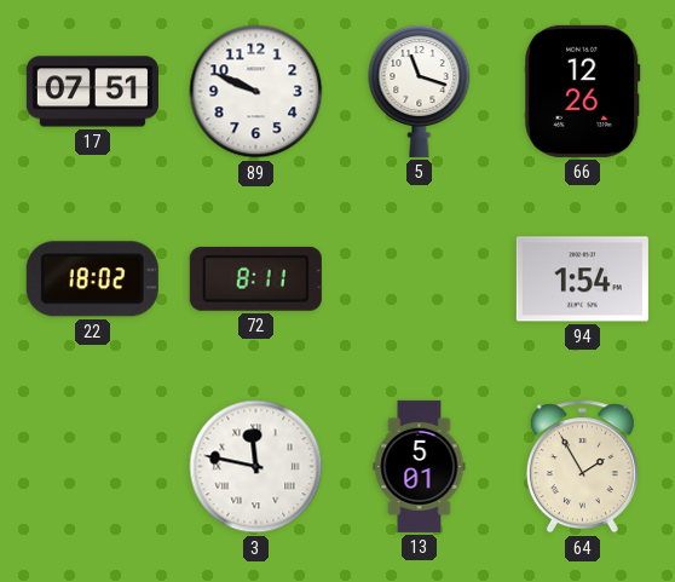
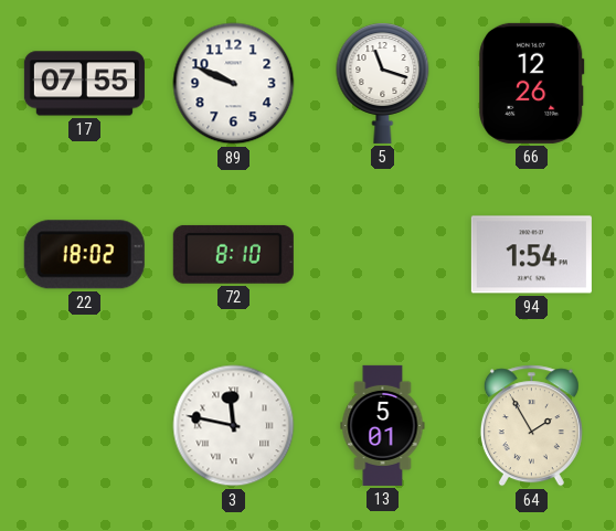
17: 07:51 -> 07:55
72: 8:11 -> 8:10
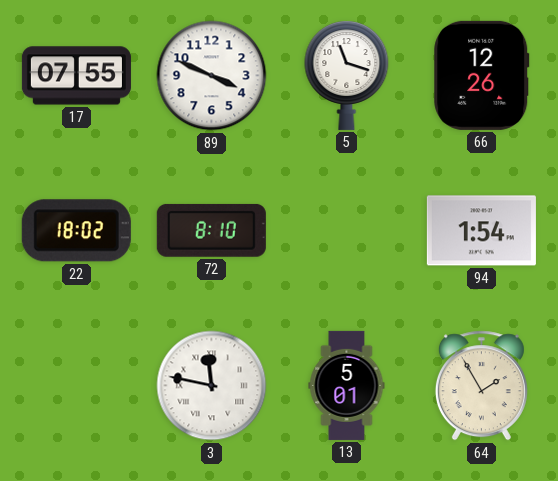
89: 9:49 -> 3:49
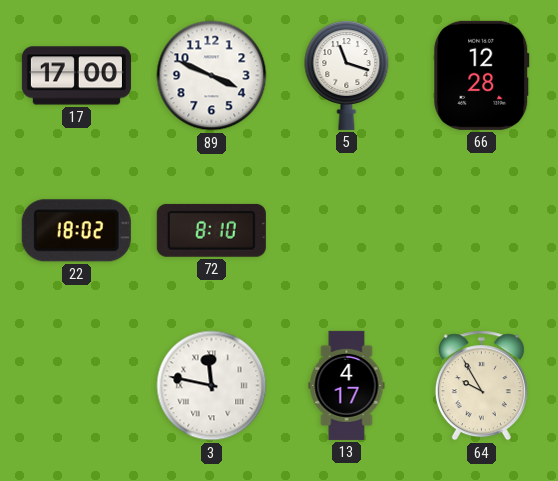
17: 07:55 -> 17:00
66: 12:26 -> 12:28
94: 1:54 -> none
13: 5:01 -> 4:17
64: 1:55 -> 9:55
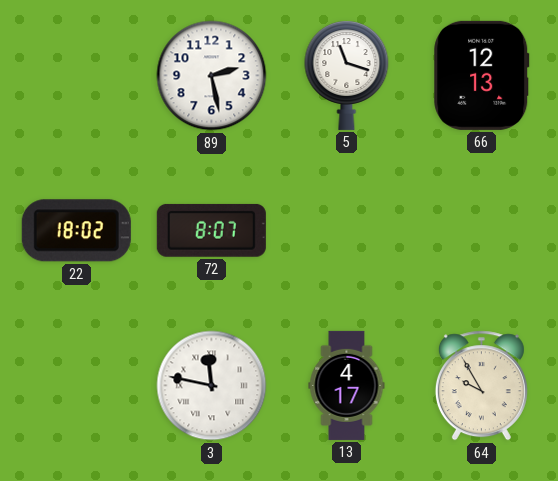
17: 17:00 -> none
89: 3:49 -> 2:28
66: 12:28 -> 12:13
72: 8:10 -> 8:07
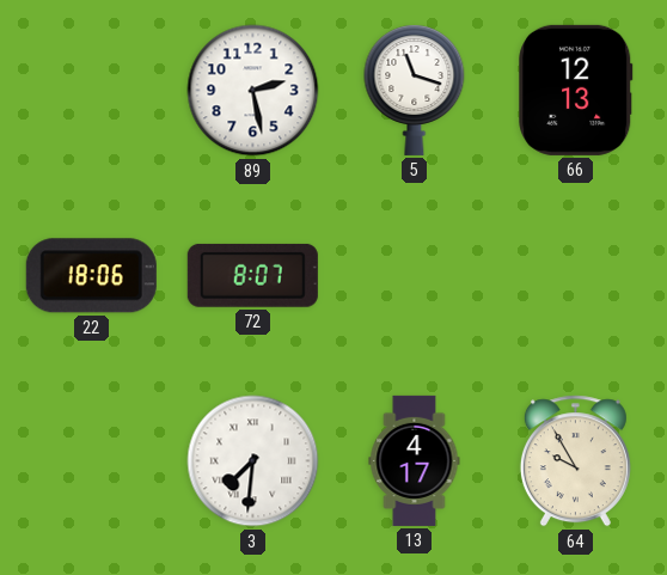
22: 18:02 -> 18:06
3: 11:47 -> 7:31
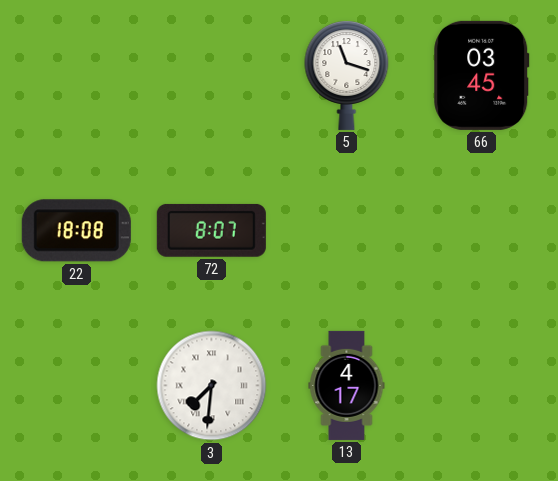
89: 2:28 -> none
66: 12:13 -> 03:45
22: 18:06 -> 18:08
64: 9:55 -> none
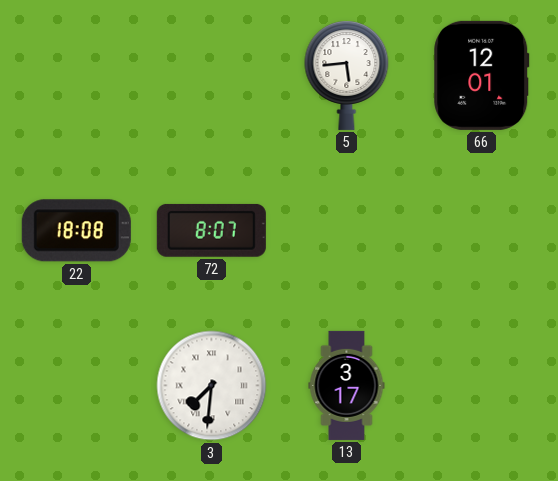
5: 11:18 -> 5:44
66: 03:45 -> 12:01
13: 4:17 -> 3:17
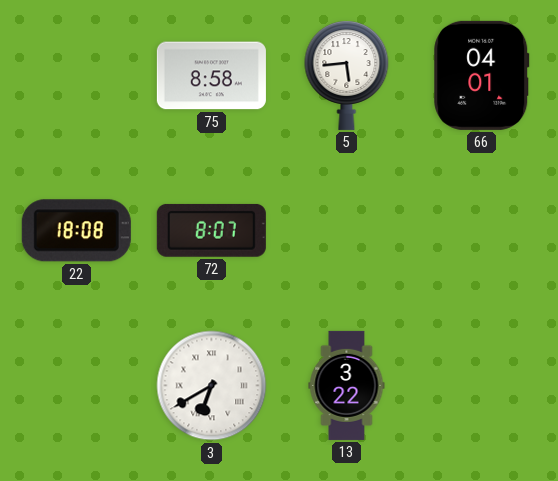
75: none -> 8:58
66: 12:01 -> 04:01
3: 7:31 -> 6:40
13: 3:17 -> 3:22
